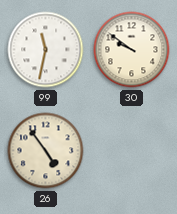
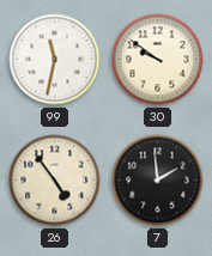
7: none -> 1:59
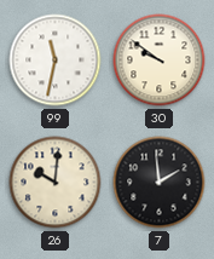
26: 4:54 -> 10:01
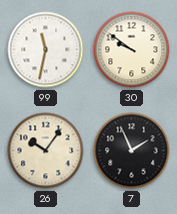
26: 10:01 -> 10:06
7: 1:59 -> 1:56
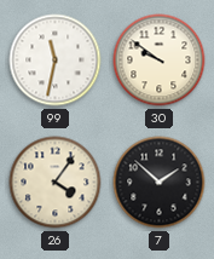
26: 10:06 -> 4:06
7: 1:56 -> 1:52
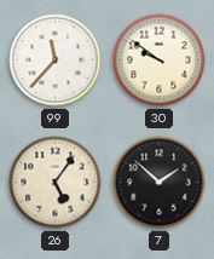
99: 11:32 -> 11:37
26: 4:06 -> 5:06
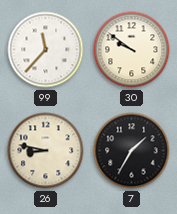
26: 5:06 -> 8:47
7: 1:52 -> 1:35
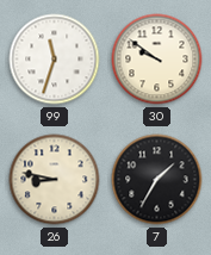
99: 11:37 -> 11:33
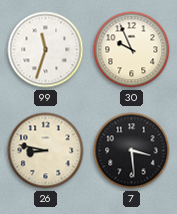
30: 9:51 -> 9:56
7: 1:35 -> 3:29
